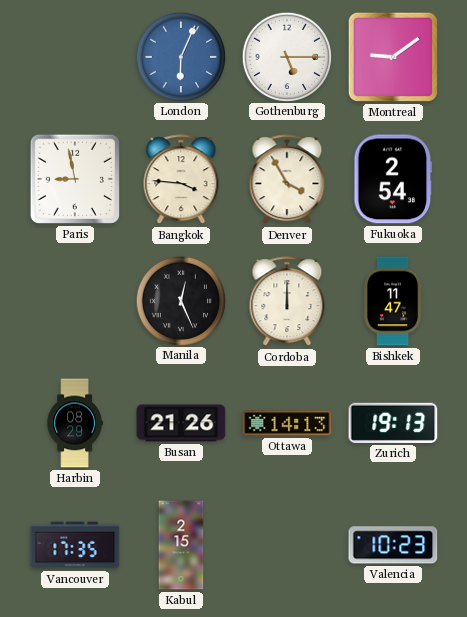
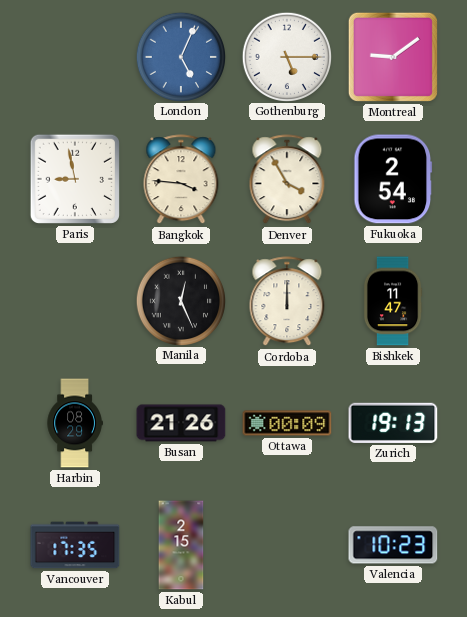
London: 6:04 -> 5:04
Ottawa: 14:13 -> 00:09
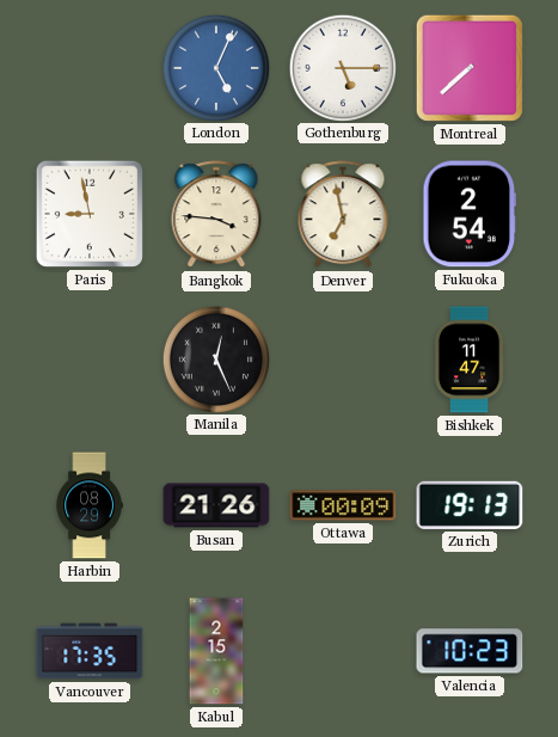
Montreal: 9:09 -> 7:38
Denver: 3:55 -> 6:58
Cordoba: 12:00 -> none
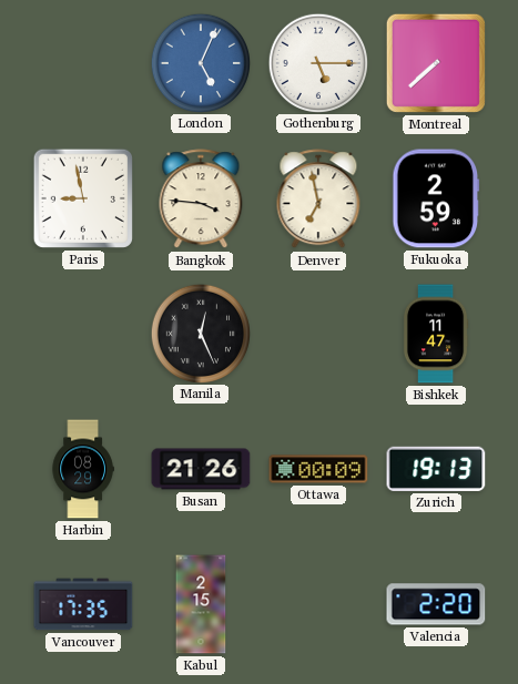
Fukuoka: 2:54 -> 2:59
Valencia: 10:23 -> 2:20
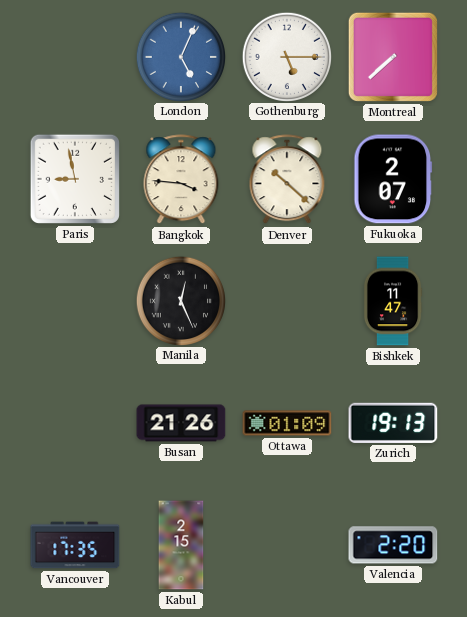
Denver: 6:58 -> 10:22
Fukuoka: 2:59 -> 2:07
Harbin: 08:29 -> none
Ottawa: 00:09 -> 01:09
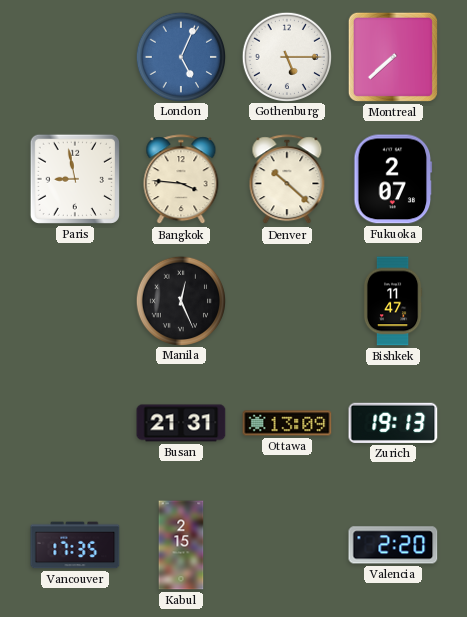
Busan: 21:26 -> 21:31
Ottawa: 01:09 -> 13:09
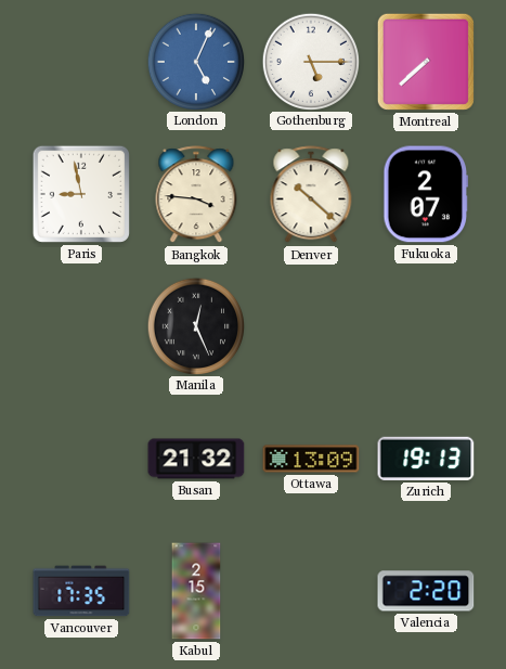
Bishkek: 11:47 -> none
Busan: 21:31 -> 21:32
